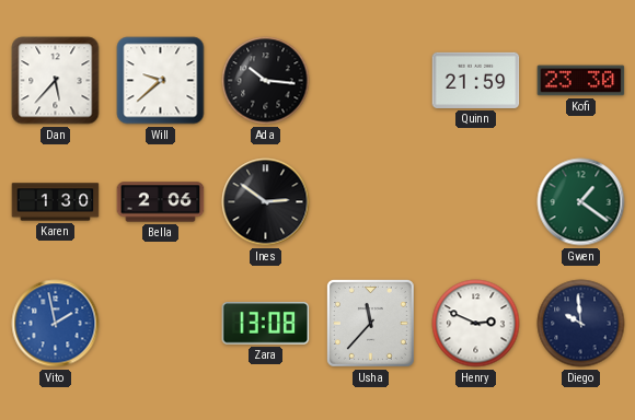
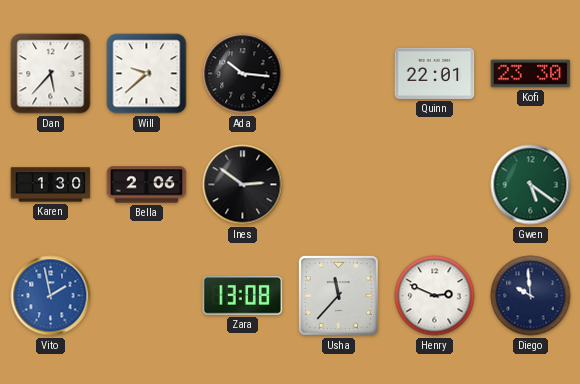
Quinn: 21:59 -> 22:01
Gwen: 1:21 -> 5:21
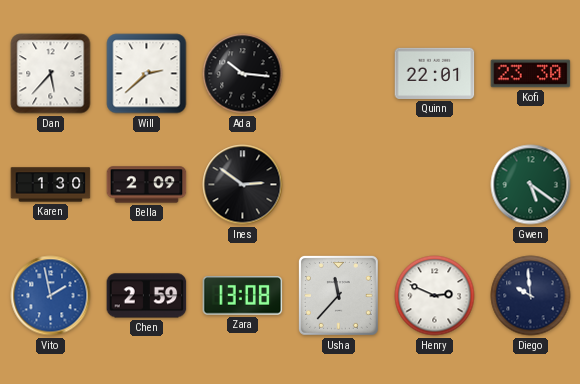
Will: 9:38 -> 2:38
Bella: 2:06 -> 2:09
Chen: none -> 2:59
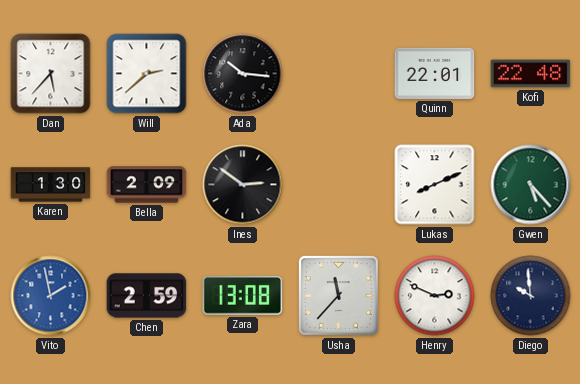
Kofi: 23:30 -> 22:48
Lukas: none -> 8:11
Gwen: 5:21 -> 5:23
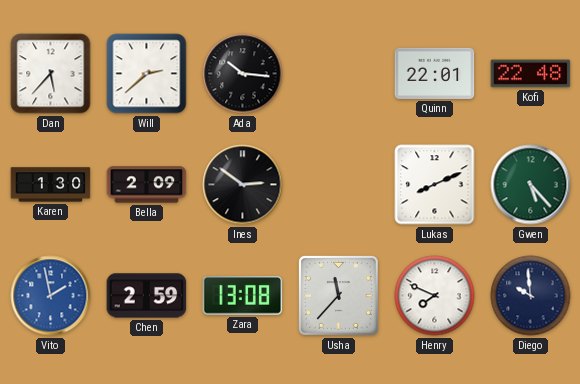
Henry: 2:49 -> 7:49
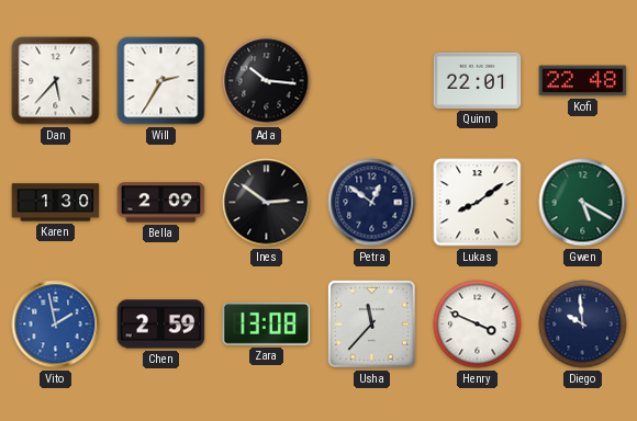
Will: 2:38 -> 2:35
Petra: none -> 12:51
Lukas: 8:11 -> 8:09
Gwen: 5:23 -> 5:20
Henry: 7:49 -> 3:49
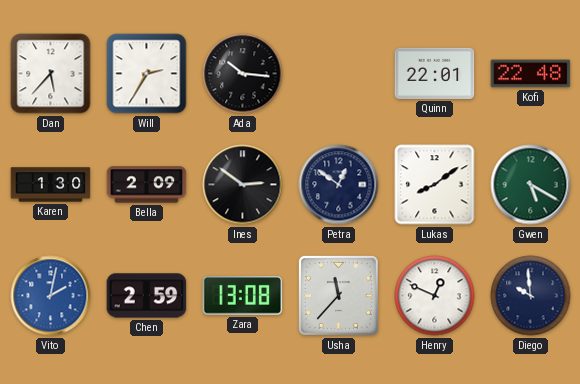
Vito: 1:58 -> 2:02
Henry: 3:49 -> 12:49
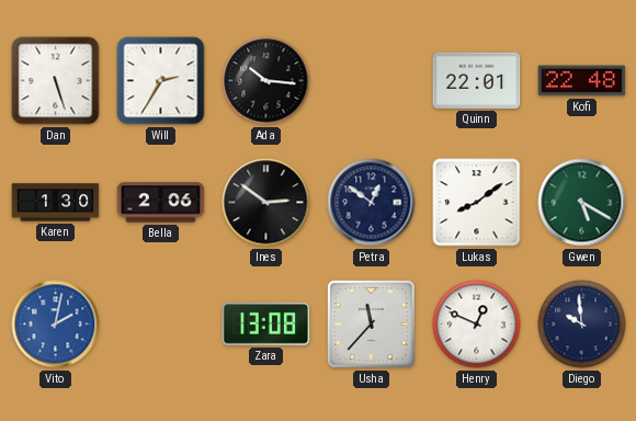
Dan: 5:37 -> 5:27
Bella: 2:09 -> 2:06
Chen: 2:59 -> none
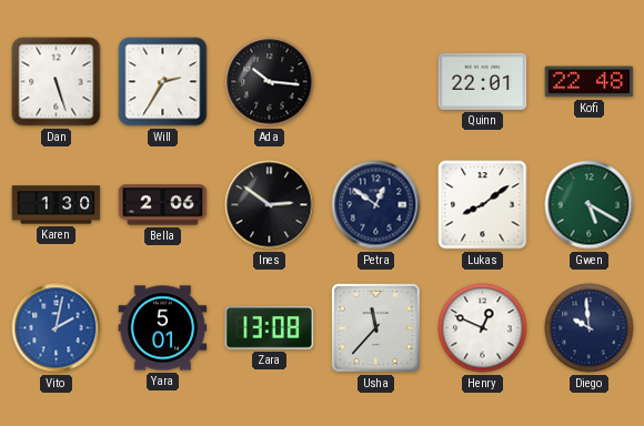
Yara: none -> 5:01
